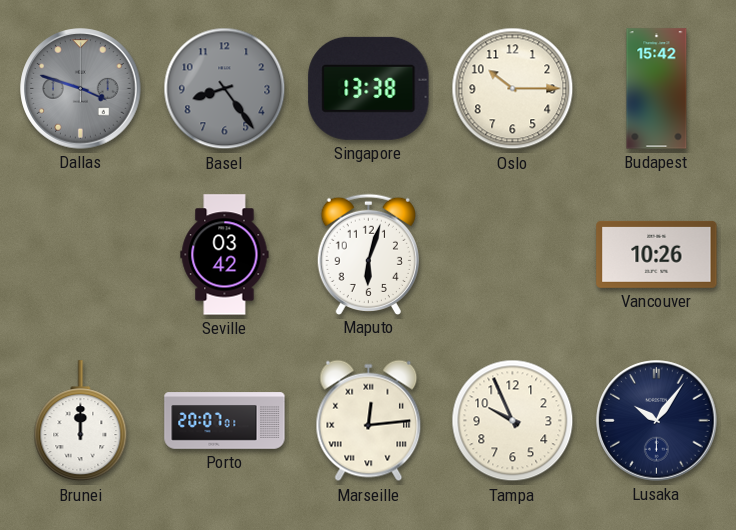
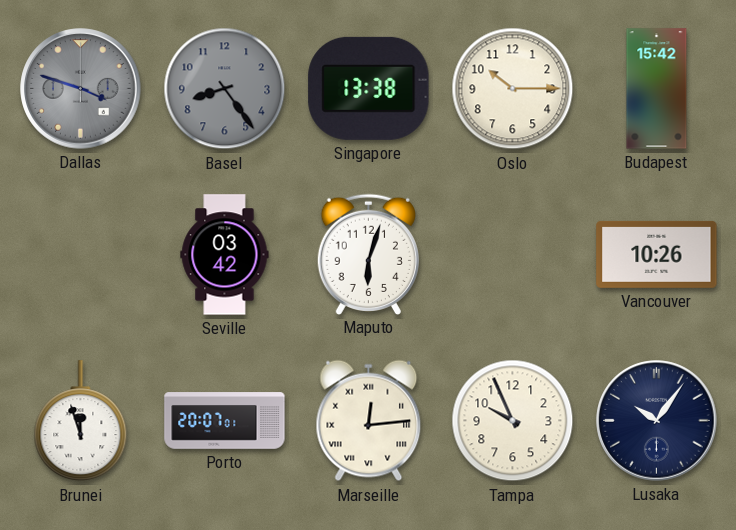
Brunei: 12:00 -> 11:57
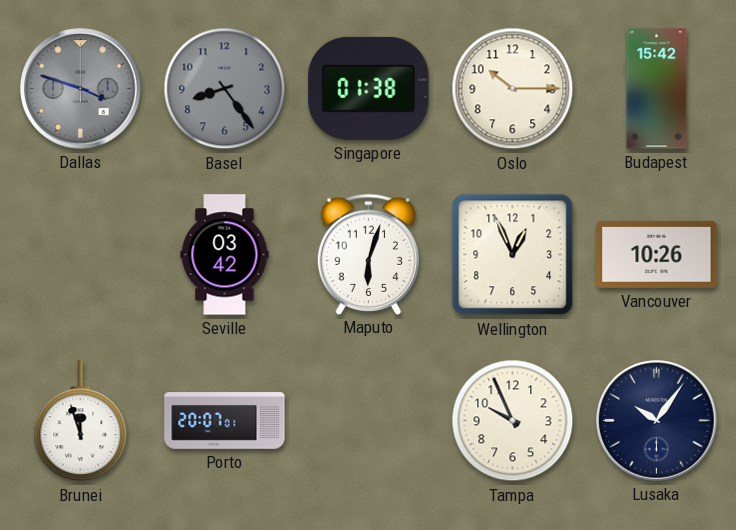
Singapore: 13:38 -> 01:38
Wellington: none -> 12:56
Marseille: 12:14 -> none
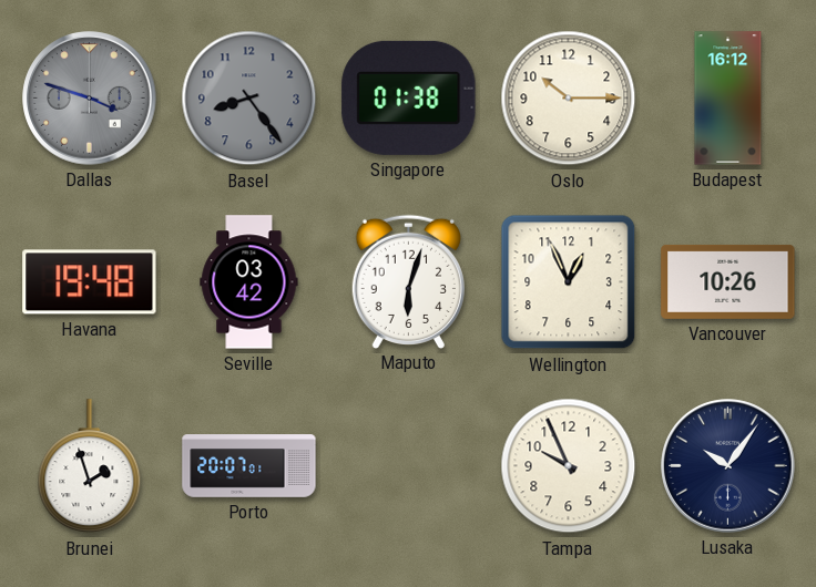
Budapest: 15:42 -> 16:12
Havana: none -> 19:48
Brunei: 11:57 -> 1:57
